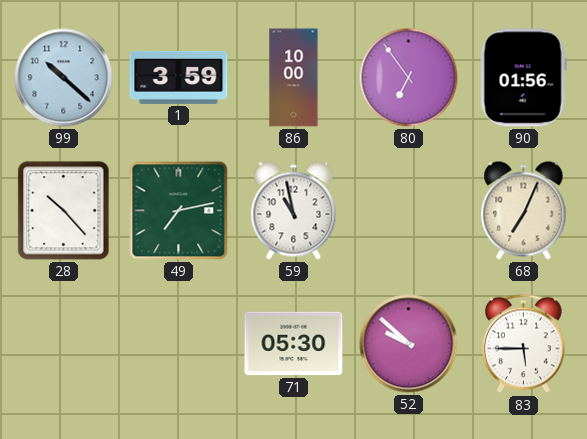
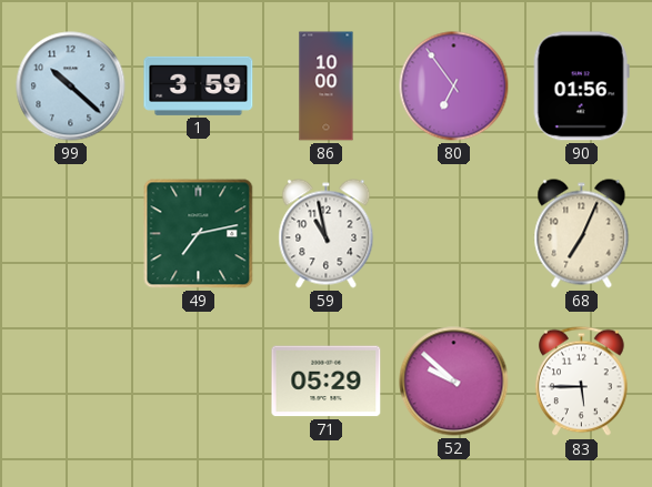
28: 10:23 -> none
71: 05:30 -> 05:29
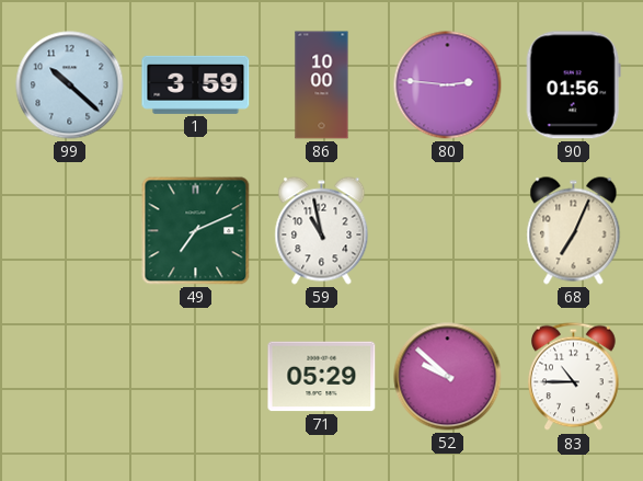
80: 6:54 -> 2:46
49: 7:13 -> 7:11
83: 5:45 -> 10:45
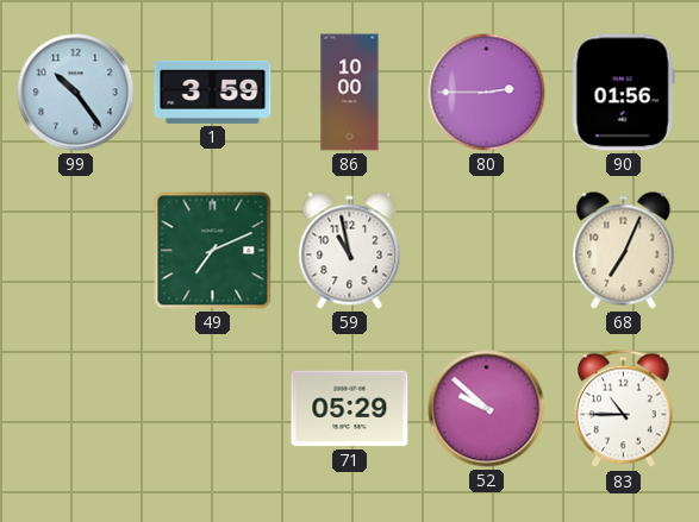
99: 10:22 -> 10:24
80: 2:46 -> 2:45
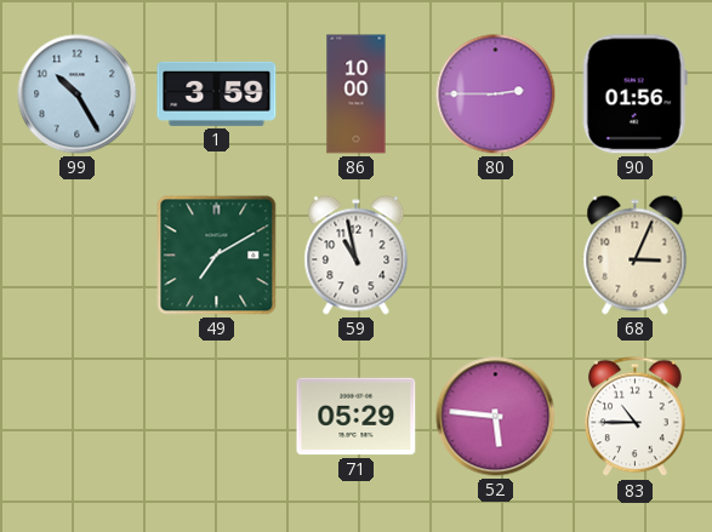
99: 10:24 -> 10:25
49: 7:11 -> 7:10
68: 7:04 -> 3:04
52: 9:52 -> 5:46
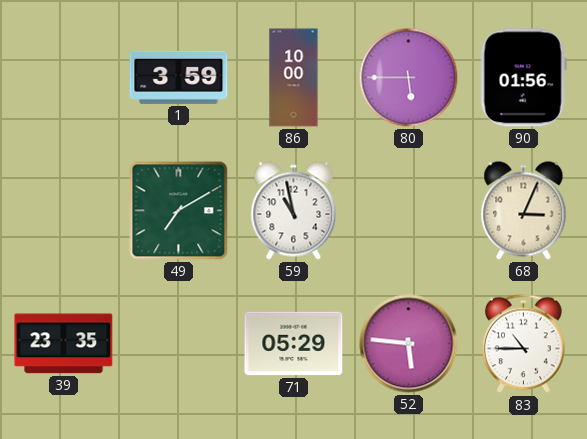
99: 10:25 -> none
80: 2:45 -> 5:45
39: none -> 23:35
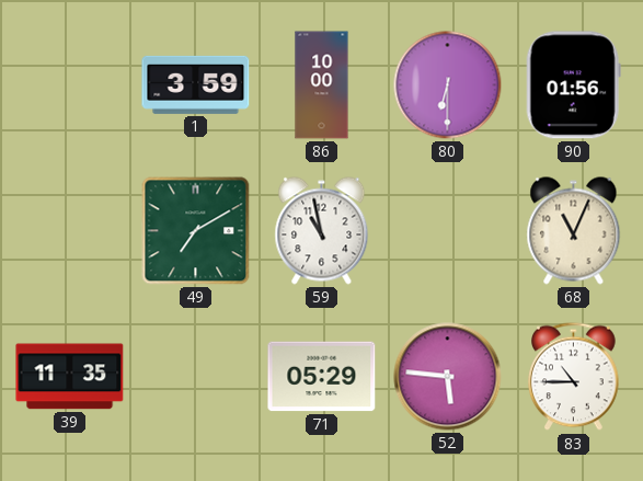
80: 5:45 -> 6:30
68: 3:04 -> 11:04
39: 23:35 -> 11:35
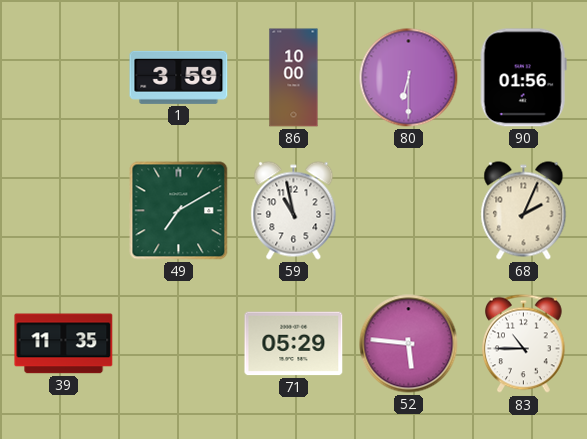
68: 11:04 -> 2:04
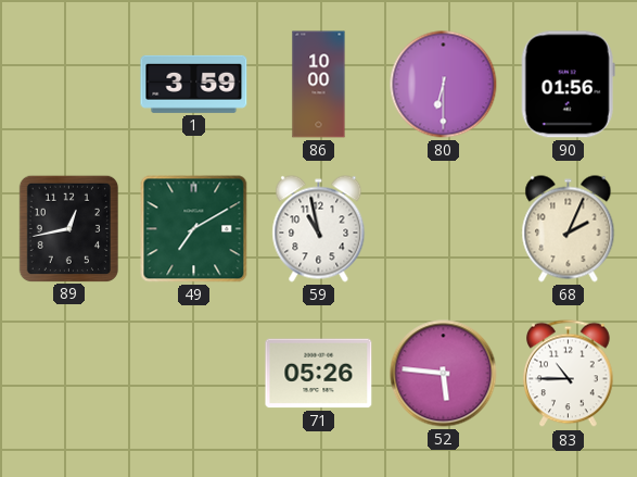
89: none -> 12:43
39: 11:35 -> none
71: 05:29 -> 05:26
